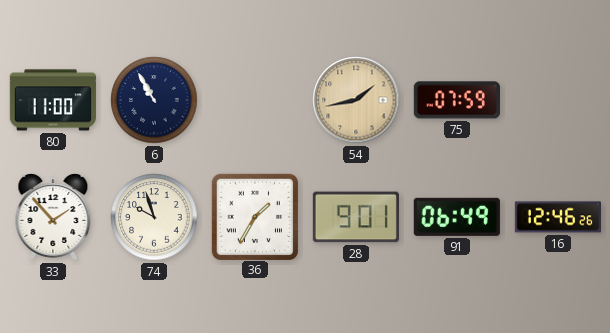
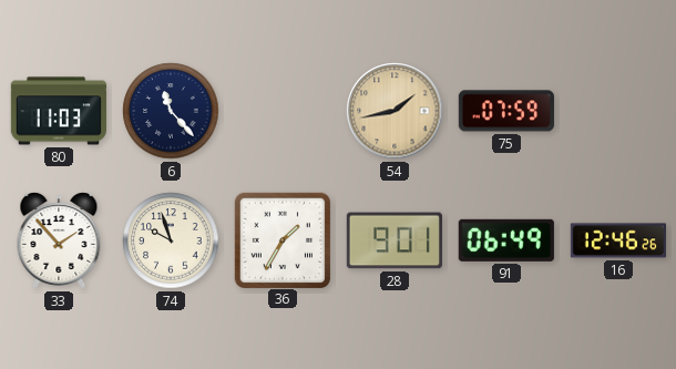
80: 11:00 -> 11:03
6: 10:55 -> 11:23
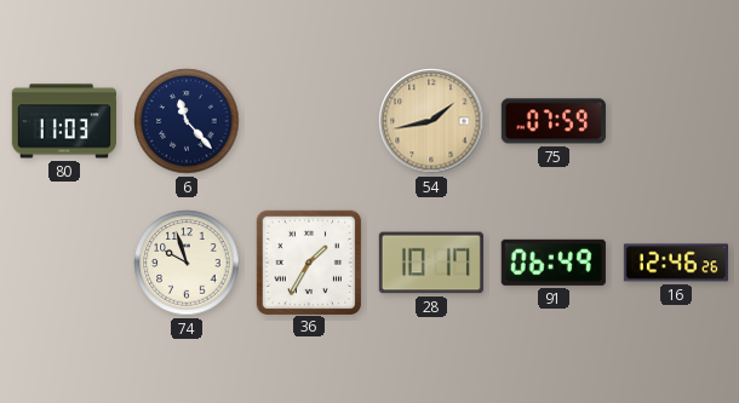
33: 1:53 -> none
28: 9:01 -> 10:17
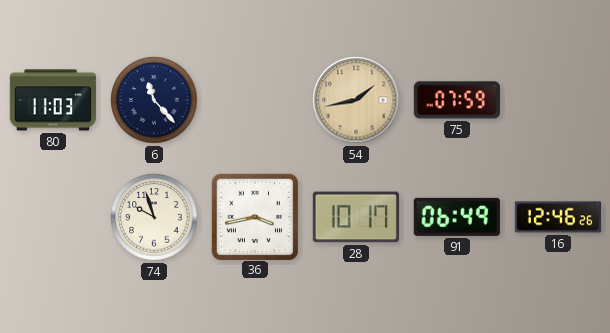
36: 1:35 -> 3:43
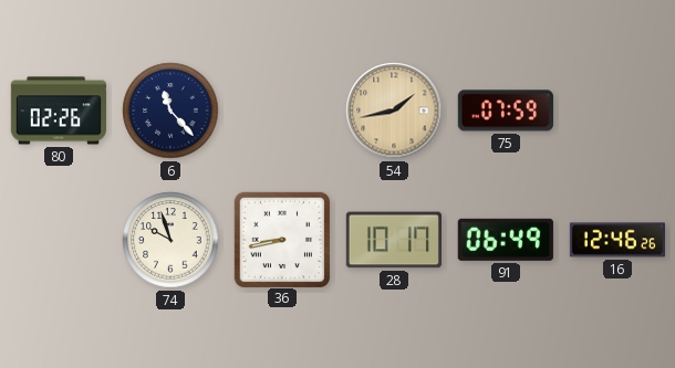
80: 11:03 -> 02:26
36: 3:43 -> 8:43
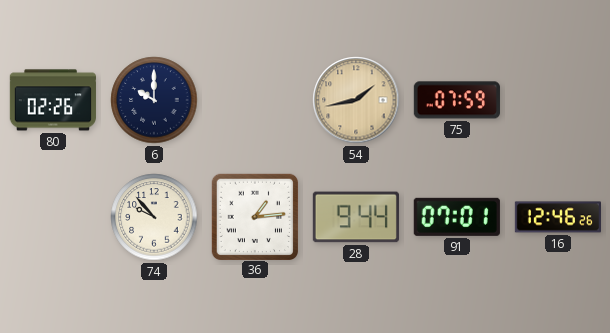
6: 11:23 -> 10:00
74: 9:57 -> 9:53
36: 8:43 -> 1:14
28: 10:17 -> 9:44
91: 06:49 -> 07:01
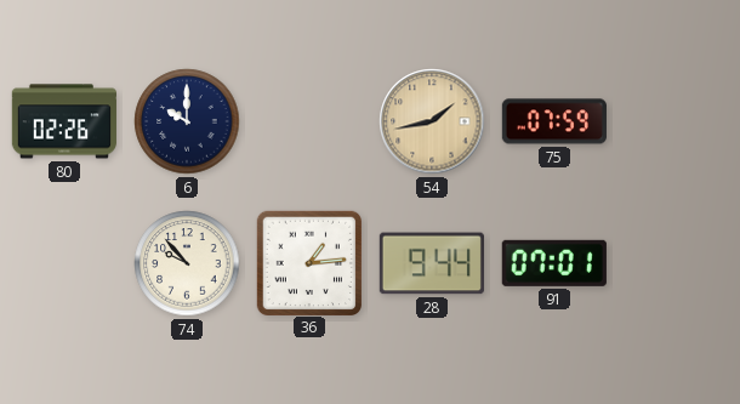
16: 12:46 -> none
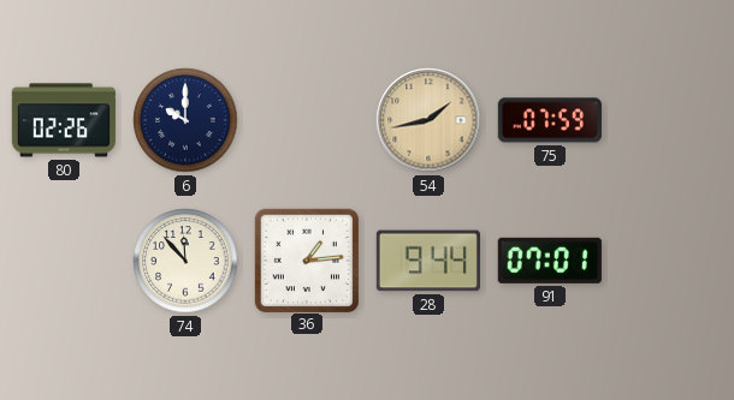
74: 9:53 -> 11:53
